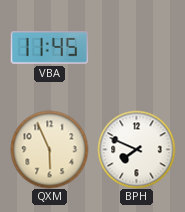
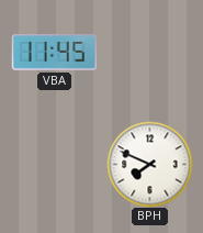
QXM: 5:56 -> none
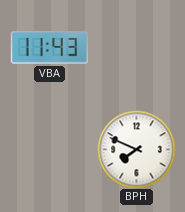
VBA: 11:45 -> 11:43
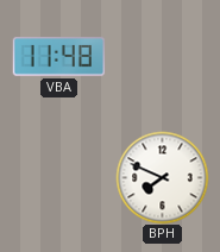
VBA: 11:43 -> 11:48
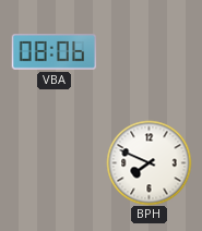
VBA: 11:48 -> 08:06
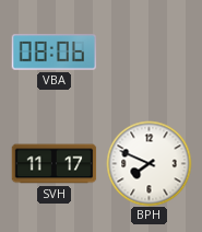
SVH: none -> 11:17
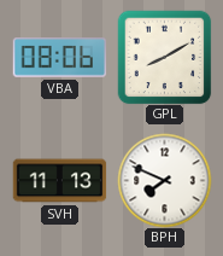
GPL: none -> 8:10
SVH: 11:17 -> 11:13
